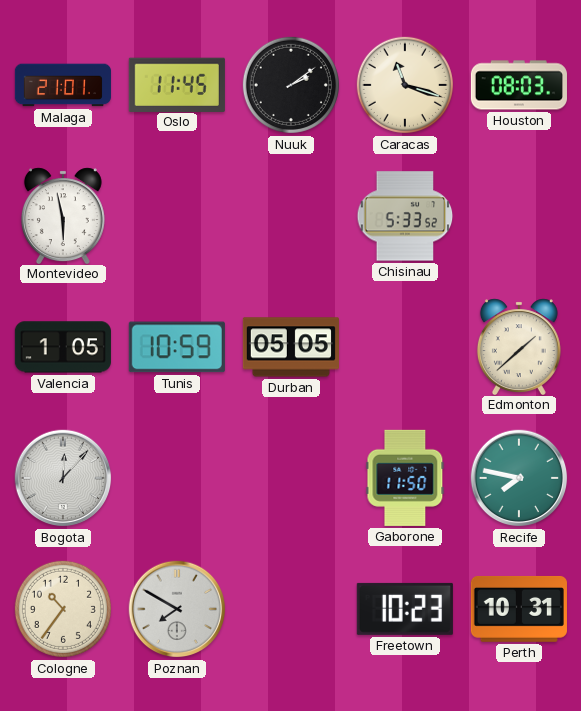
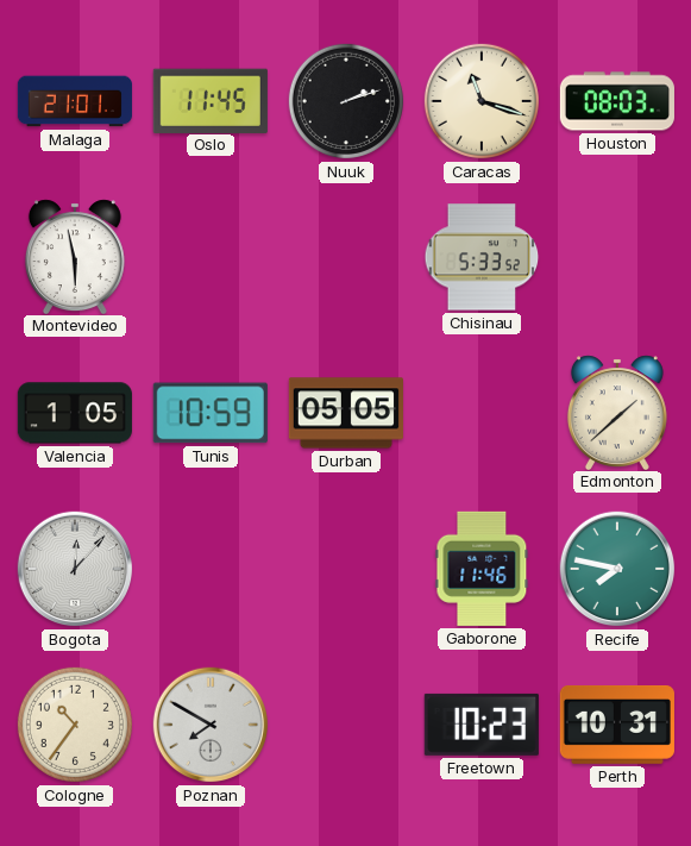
Nuuk: 2:09 -> 2:12
Gaborone: 11:50 -> 11:46
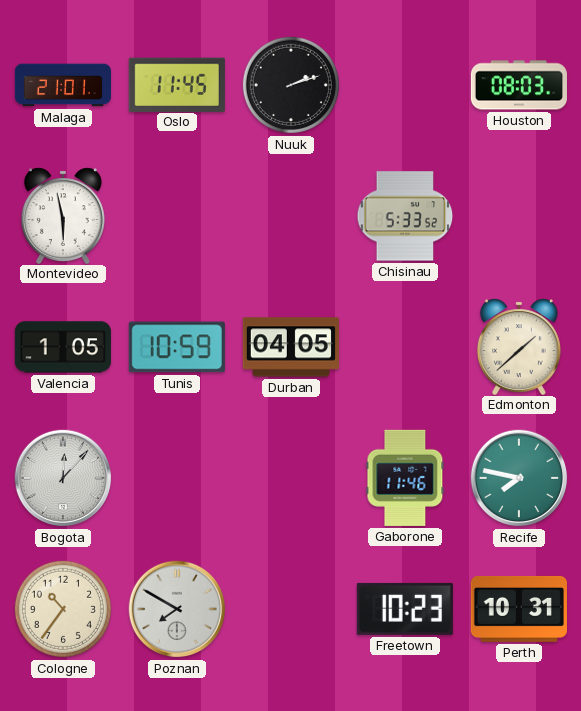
Caracas: 11:18 -> none
Durban: 05:05 -> 04:05
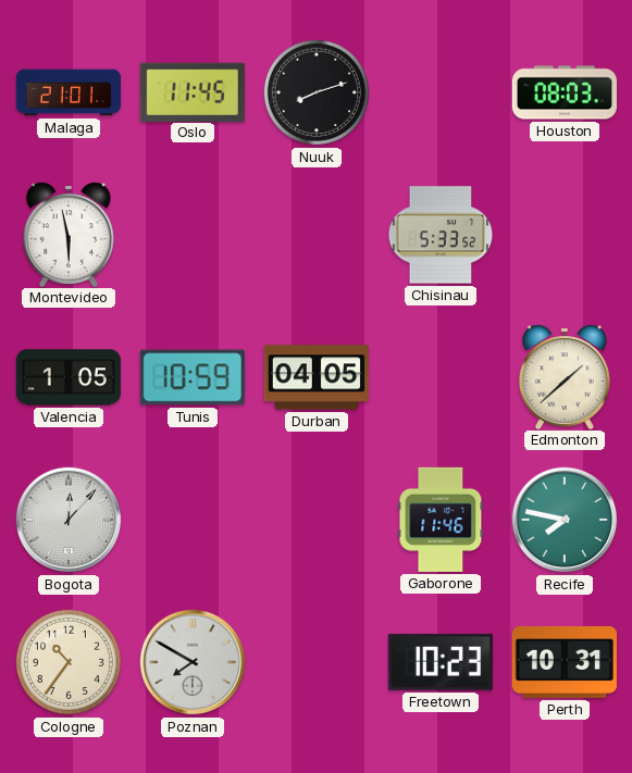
Nuuk: 2:12 -> 8:12
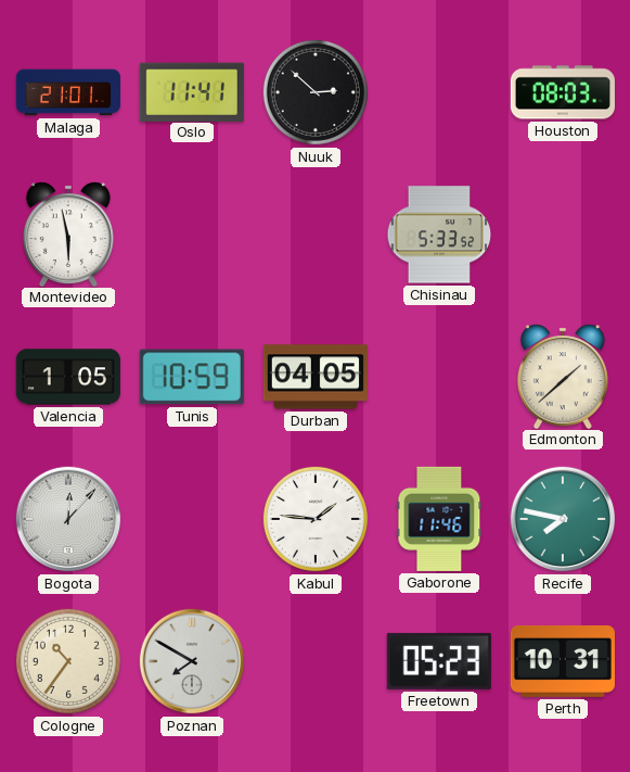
Oslo: 11:45 -> 11:41
Nuuk: 8:12 -> 2:52
Kabul: none -> 1:46
Freetown: 10:23 -> 05:23
